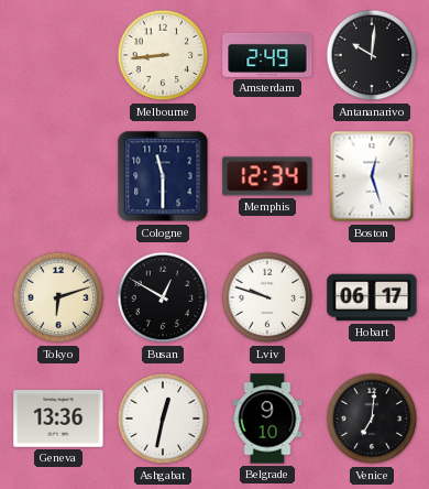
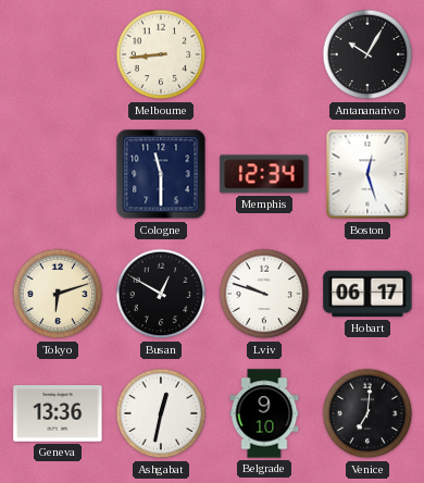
Amsterdam: 2:49 -> none
Antananarivo: 10:01 -> 10:05
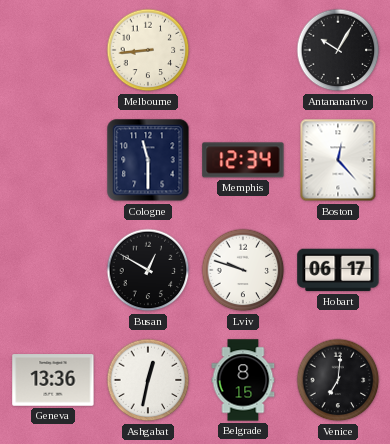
Boston: 12:27 -> 12:23
Tokyo: 6:12 -> none
Belgrade: 9:10 -> 8:15
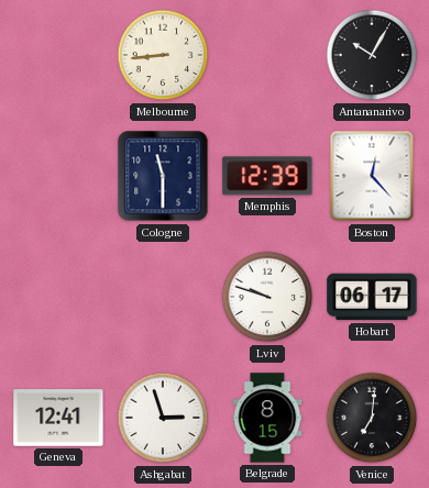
Memphis: 12:34 -> 12:39
Busan: 12:50 -> none
Geneva: 13:36 -> 12:41
Ashgabat: 12:32 -> 2:57
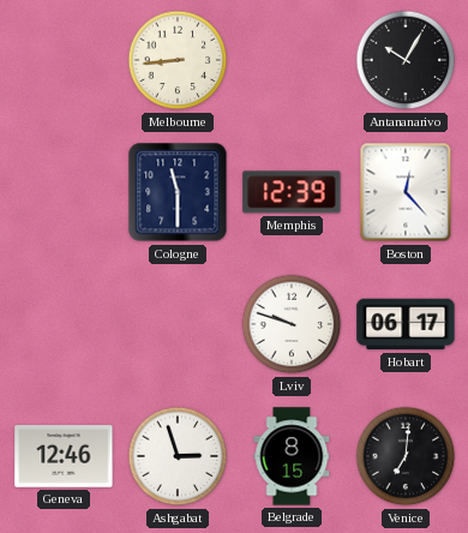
Geneva: 12:41 -> 12:46
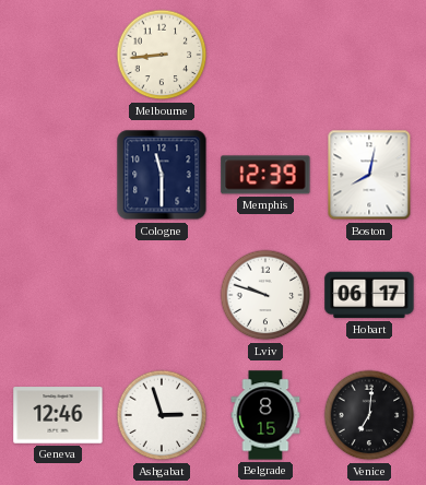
Antananarivo: 10:05 -> none
Boston: 12:23 -> 8:02
